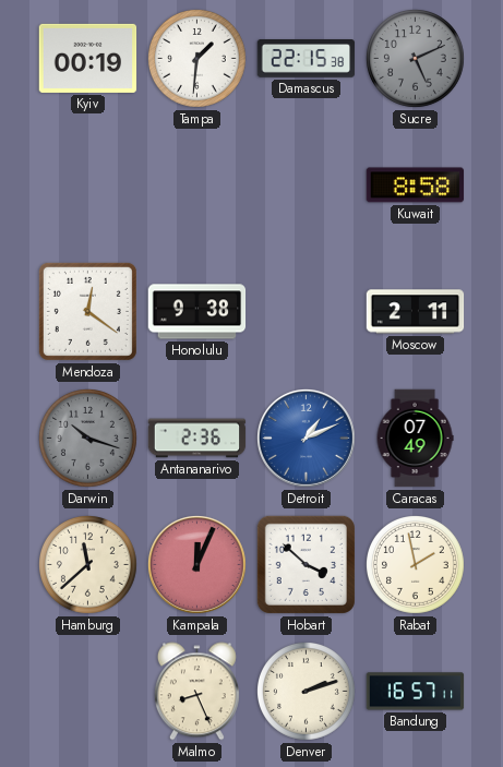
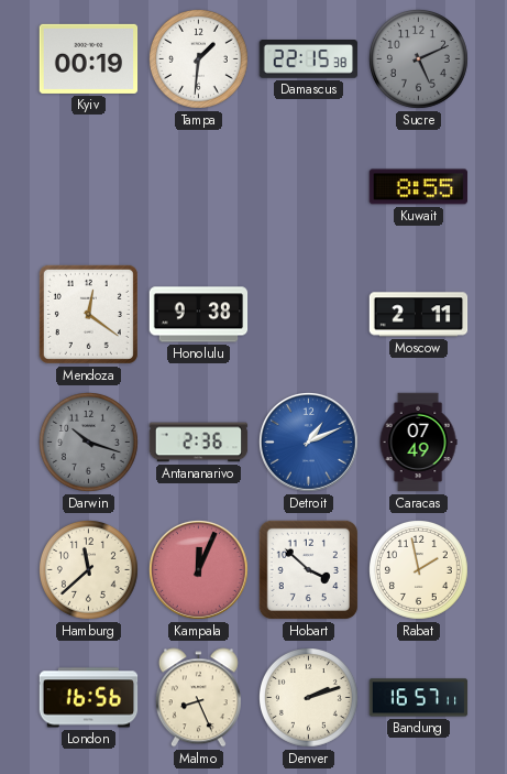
Kuwait: 8:58 -> 8:55
London: none -> 16:56
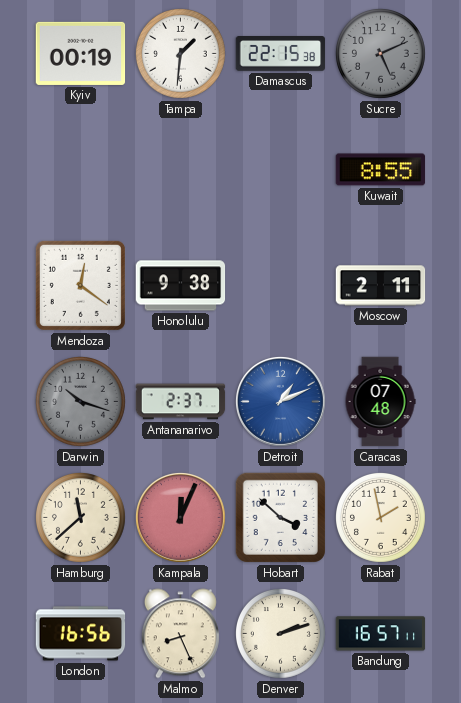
Antananarivo: 2:36 -> 2:37
Caracas: 07:49 -> 07:48
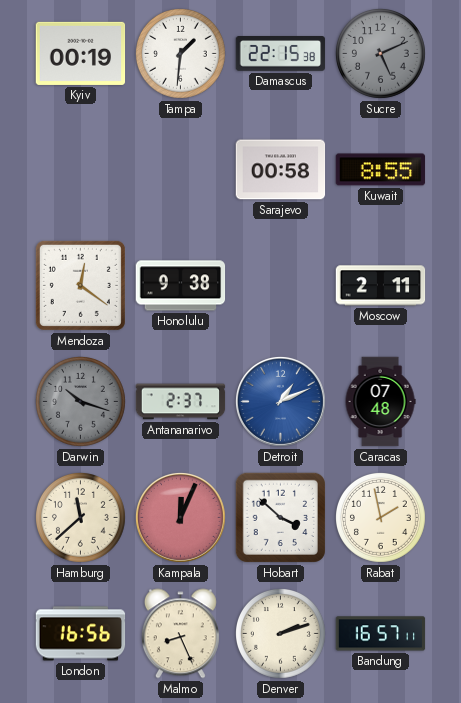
Sarajevo: none -> 00:58
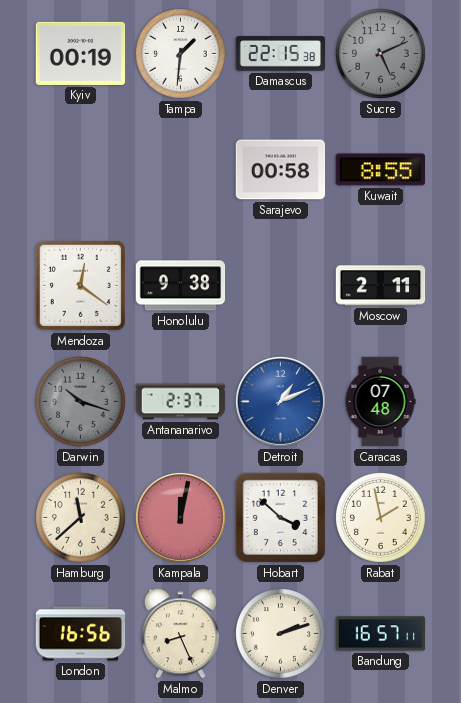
Kampala: 12:04 -> 12:02
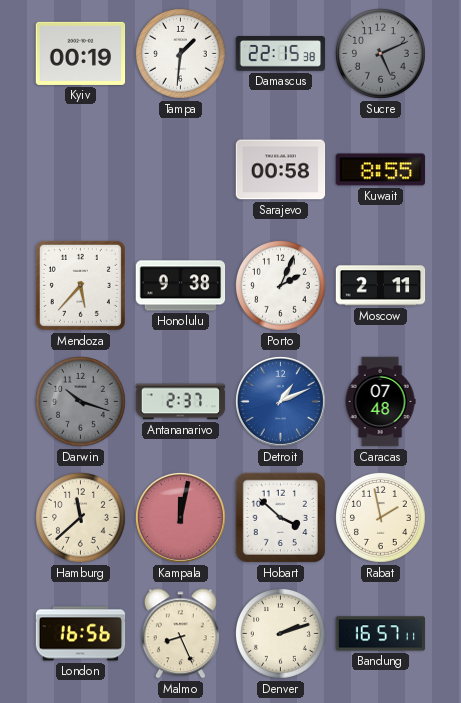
Mendoza: 12:21 -> 5:37
Porto: none -> 2:04
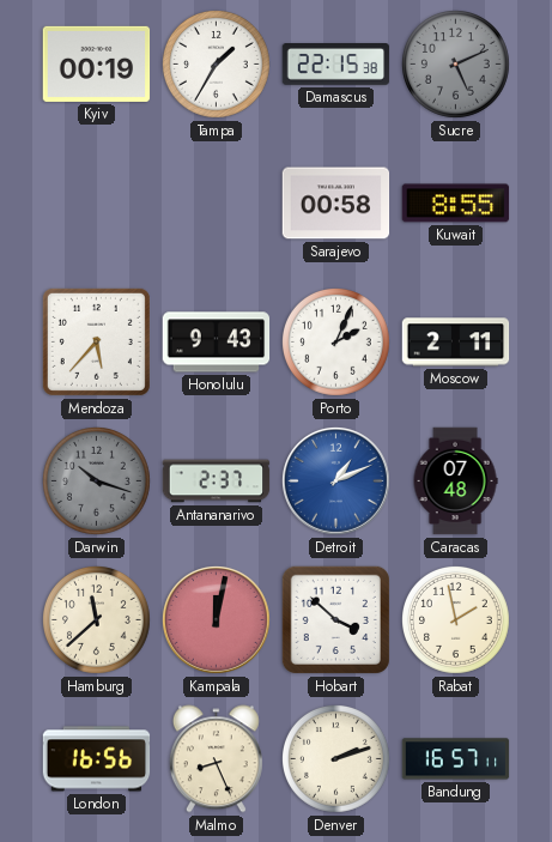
Tampa: 1:31 -> 1:35
Honolulu: 9:38 -> 9:43
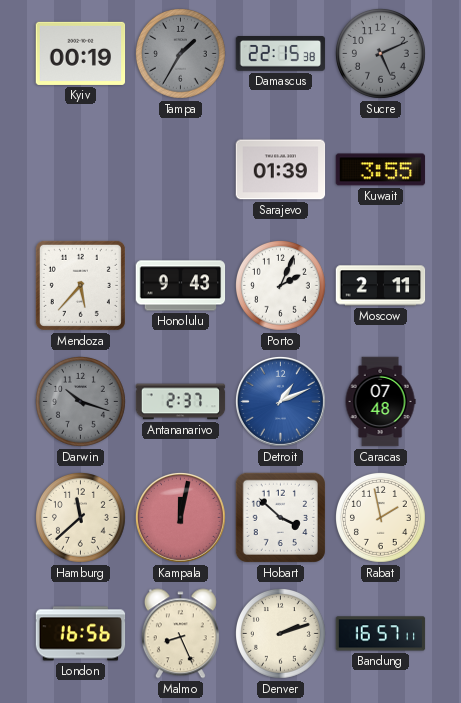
Tampa dial: white -> grey
Sarajevo: 00:58 -> 01:39
Kuwait: 8:55 -> 3:55
